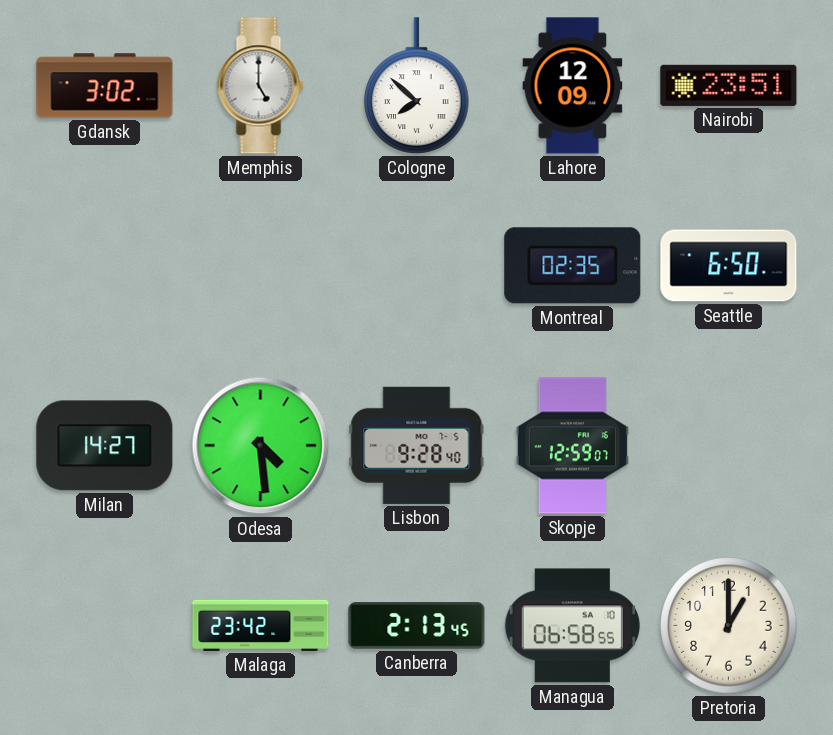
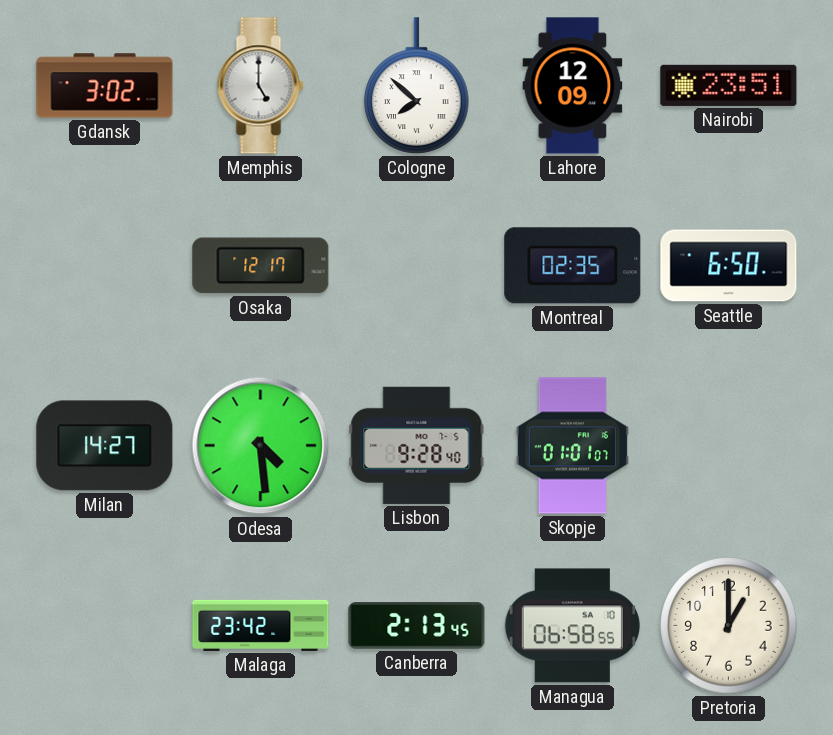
Osaka: none -> 12:17
Skopje: 12:59 -> 01:01
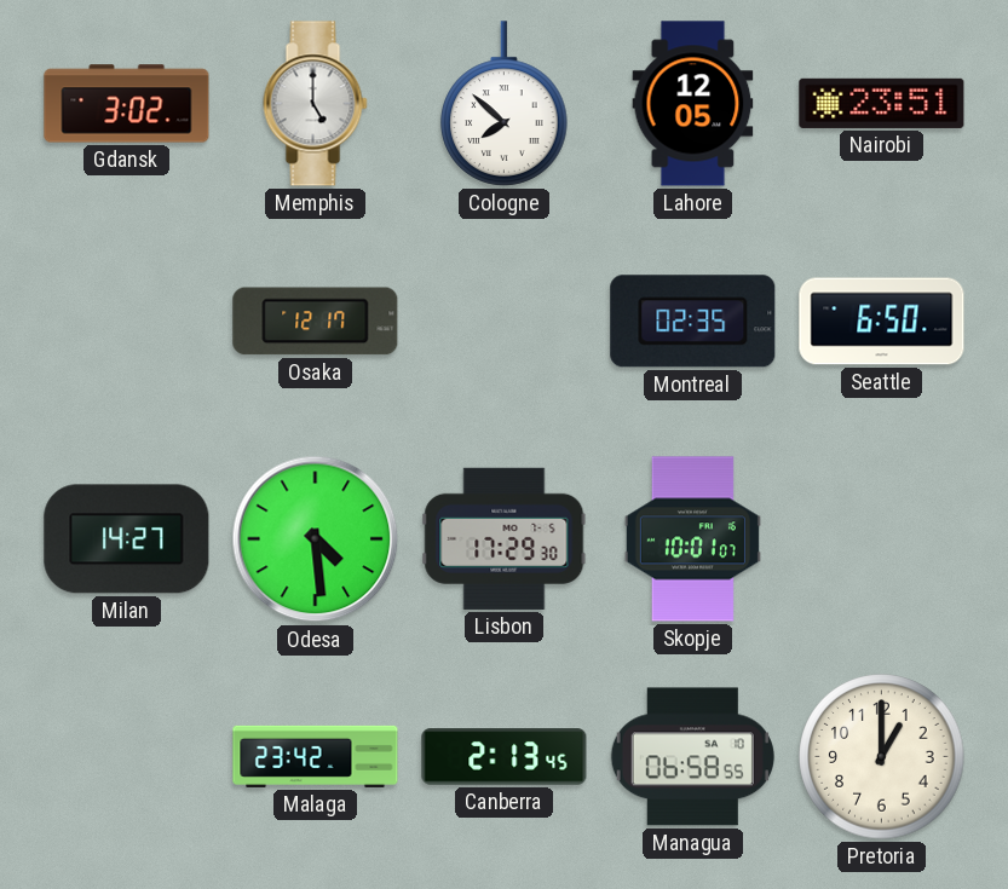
Lahore: 12:09 -> 12:05
Lisbon: 9:28 -> 17:29
Skopje: 01:01 -> 10:01
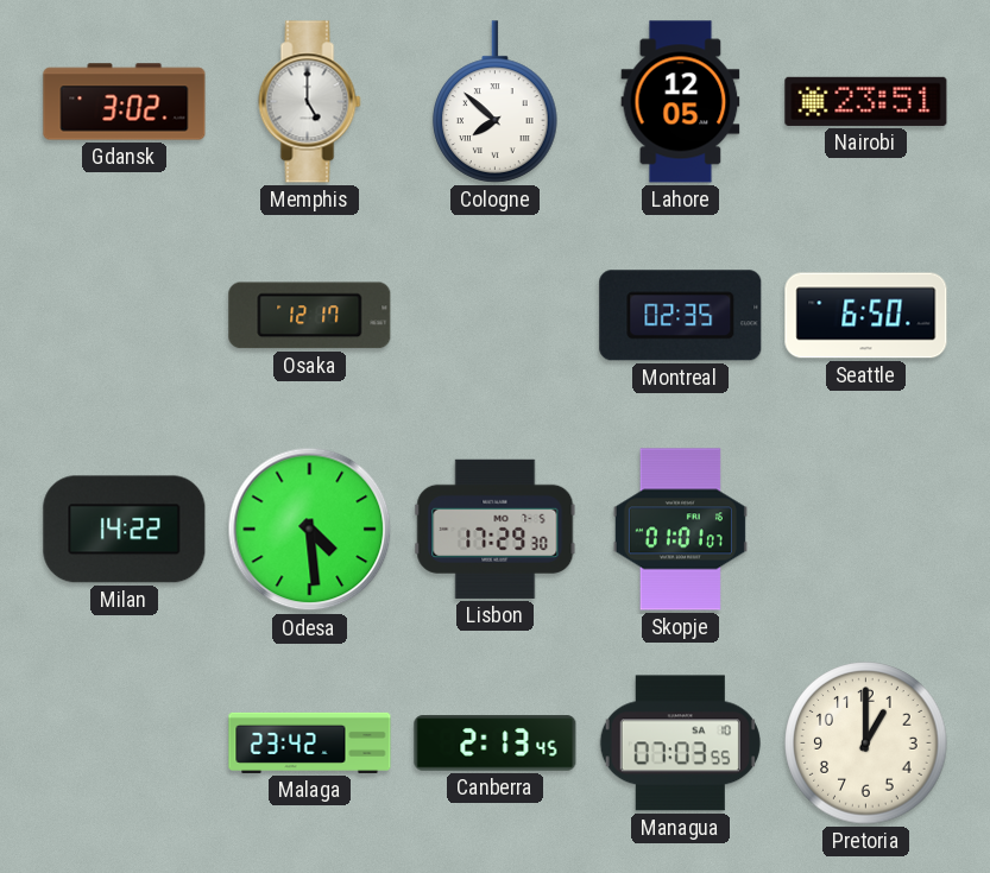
Milan: 14:27 -> 14:22
Skopje: 10:01 -> 01:01
Managua: 06:58 -> 07:03
